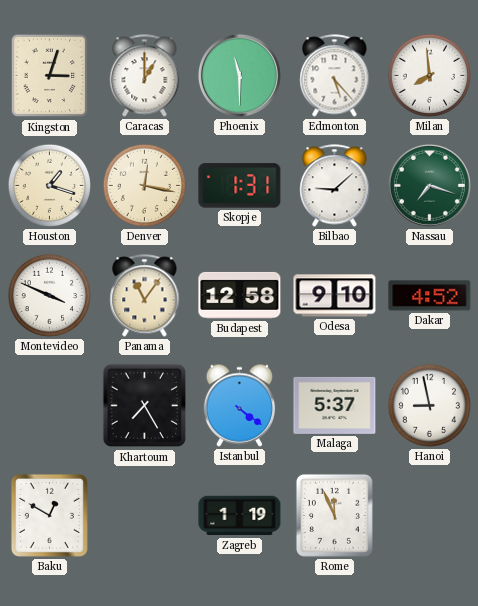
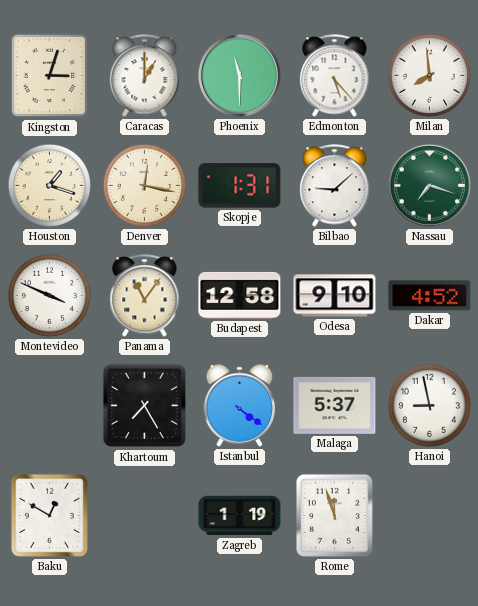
Rome: 11:56 -> 11:57
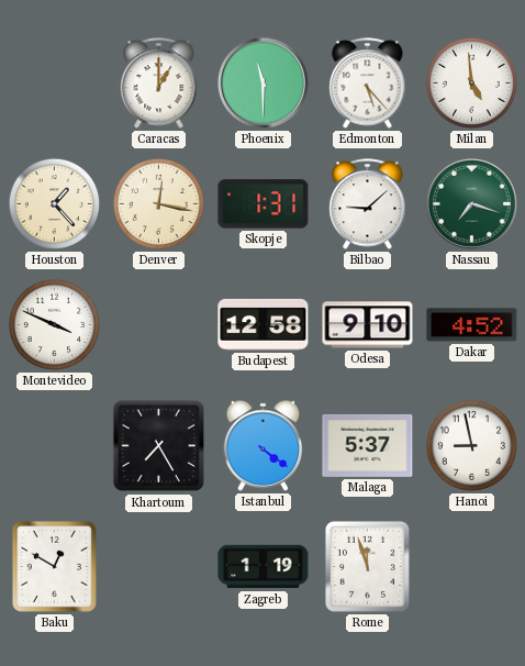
Kingston: 3:03 -> none
Milan: 7:59 -> 4:59
Houston: 1:18 -> 1:23
Panama: 11:06 -> none
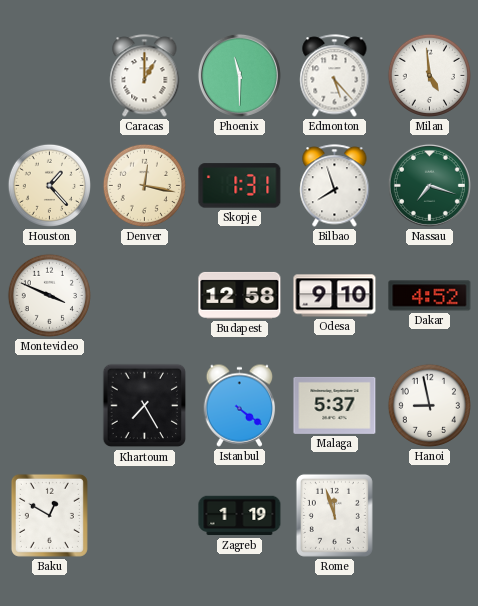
Bilbao: 9:08 -> 7:57
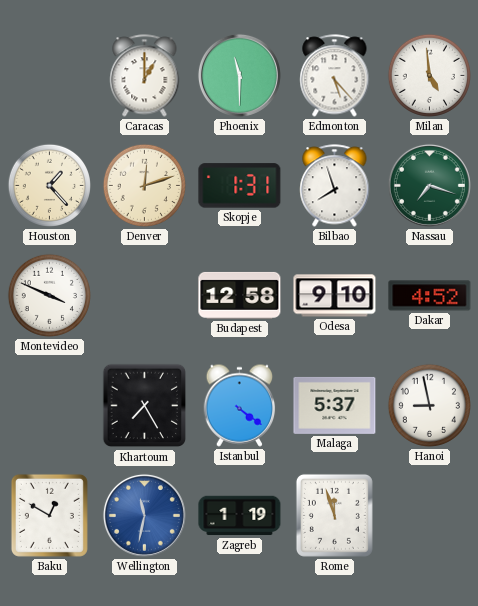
Denver: 12:17 -> 12:12
Wellington: none -> 11:32
